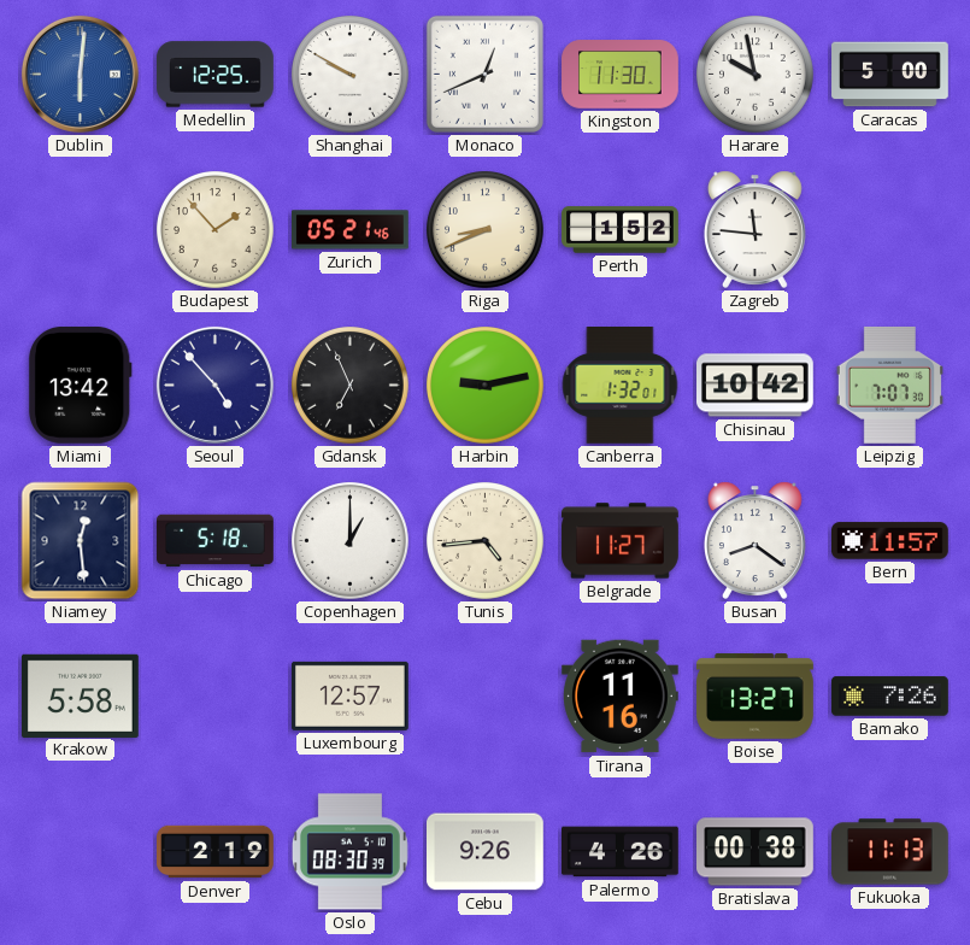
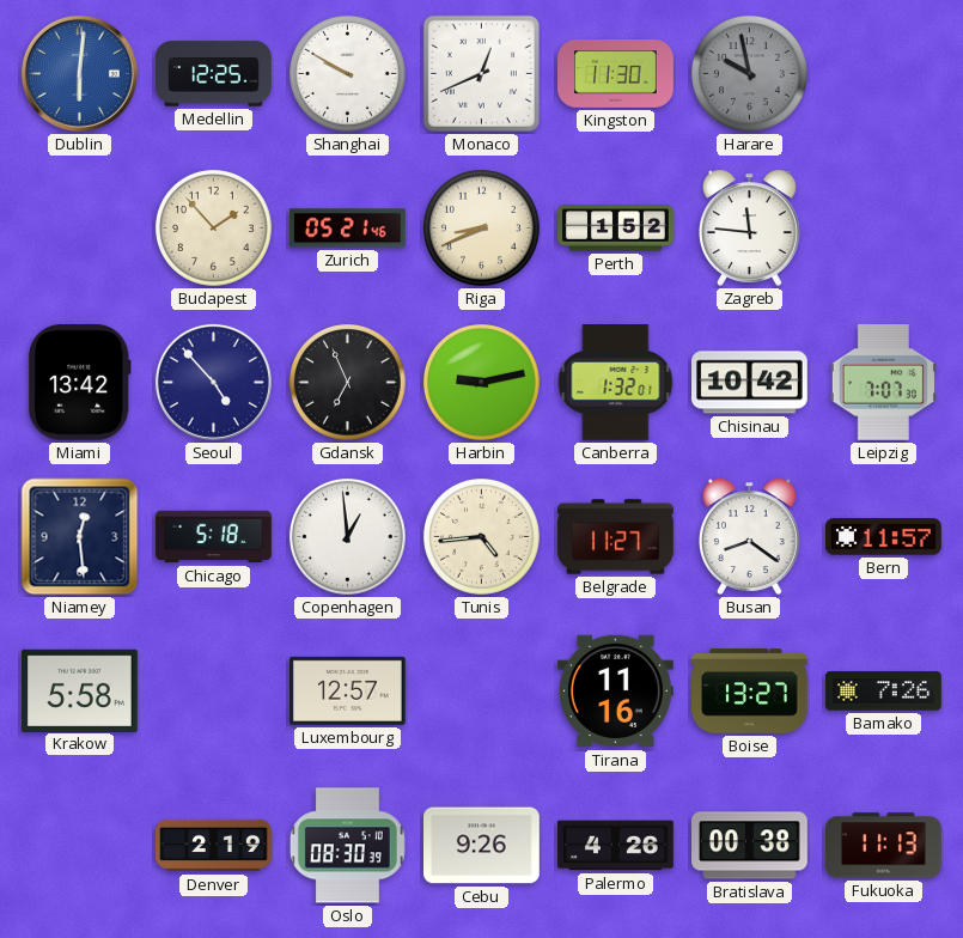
Harare dial: white -> grey
Caracas: 5:00 -> none
Copenhagen: 1:00 -> 12:59
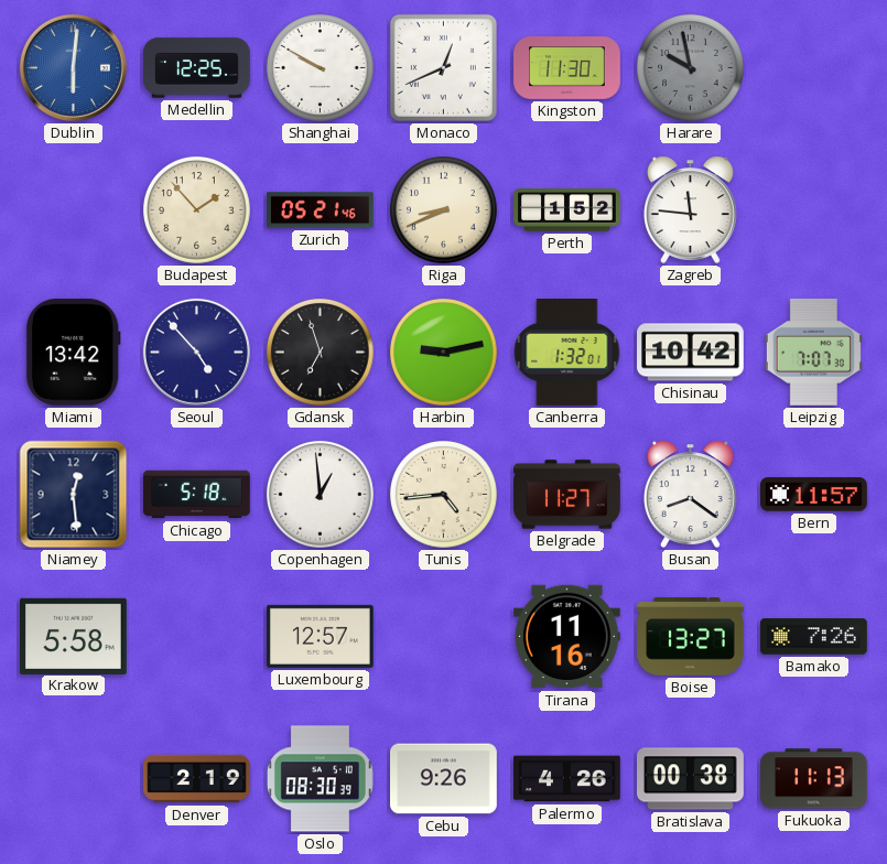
Gdansk: 6:56 -> 6:57
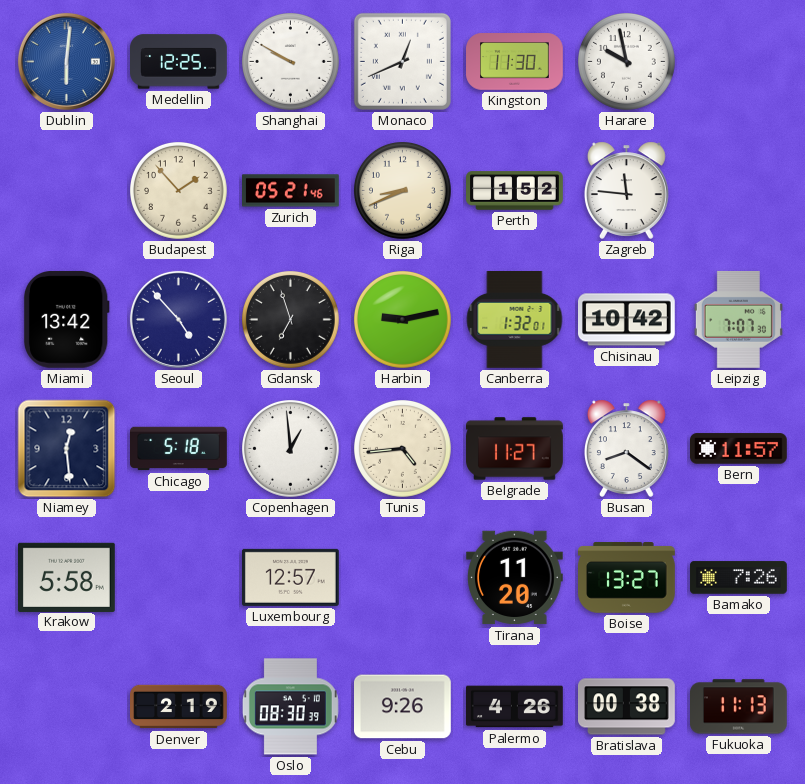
Harare dial: grey -> white
Tirana: 11:16 -> 11:20
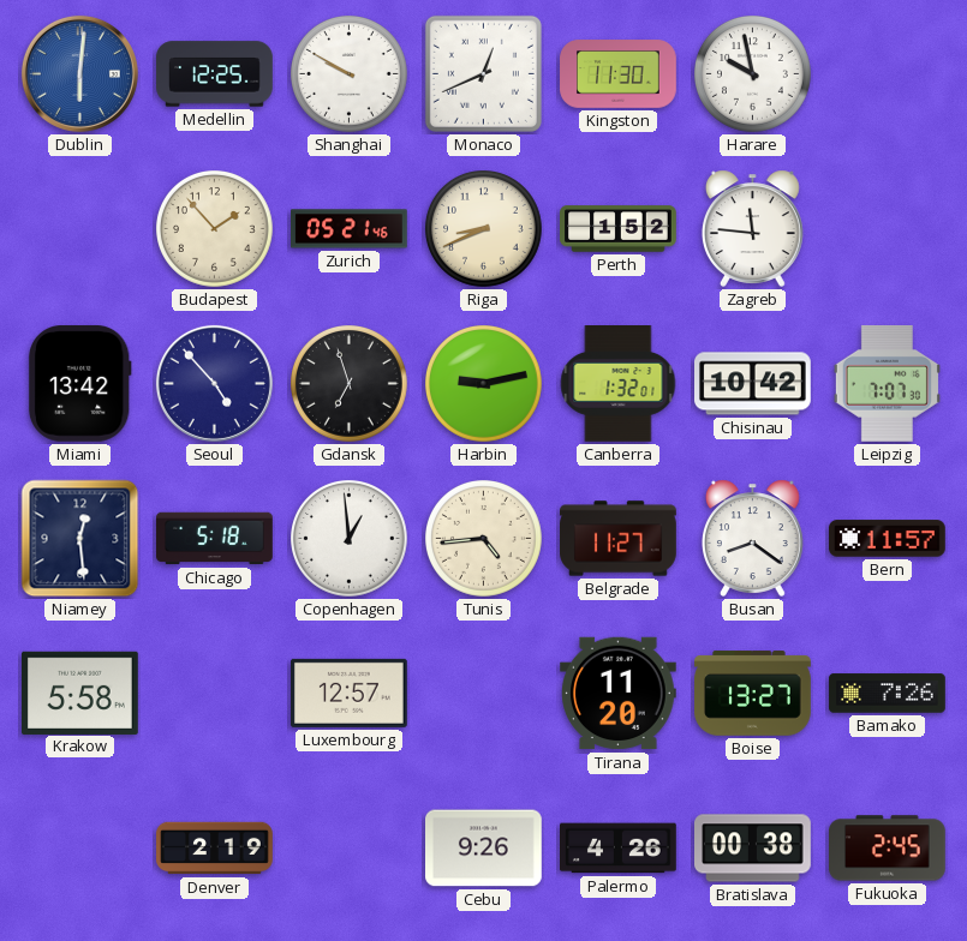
Oslo: 08:30 -> none
Fukuoka: 11:13 -> 2:45
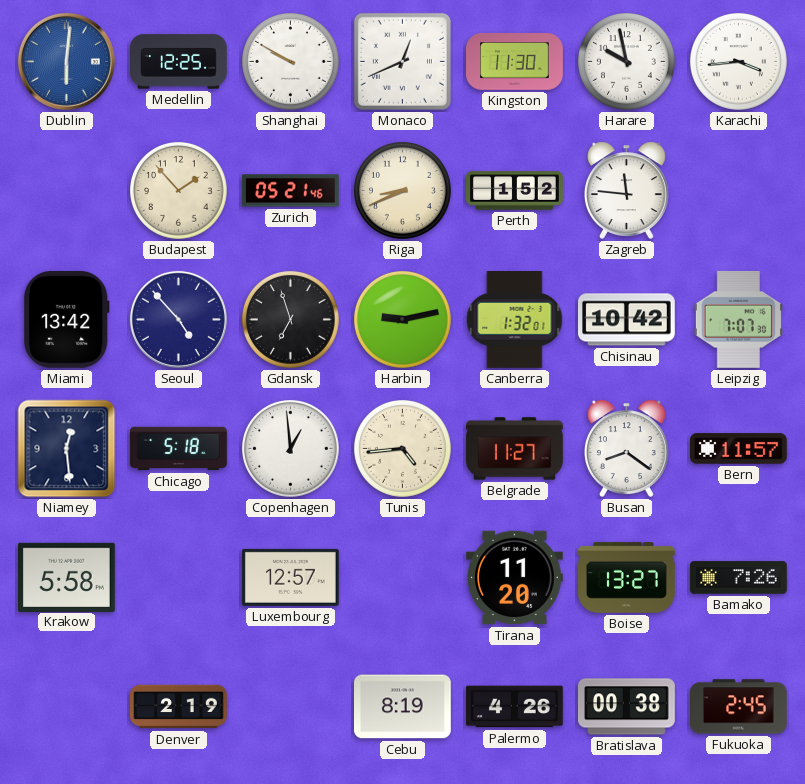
Karachi: none -> 3:44
Cebu: 9:26 -> 8:19
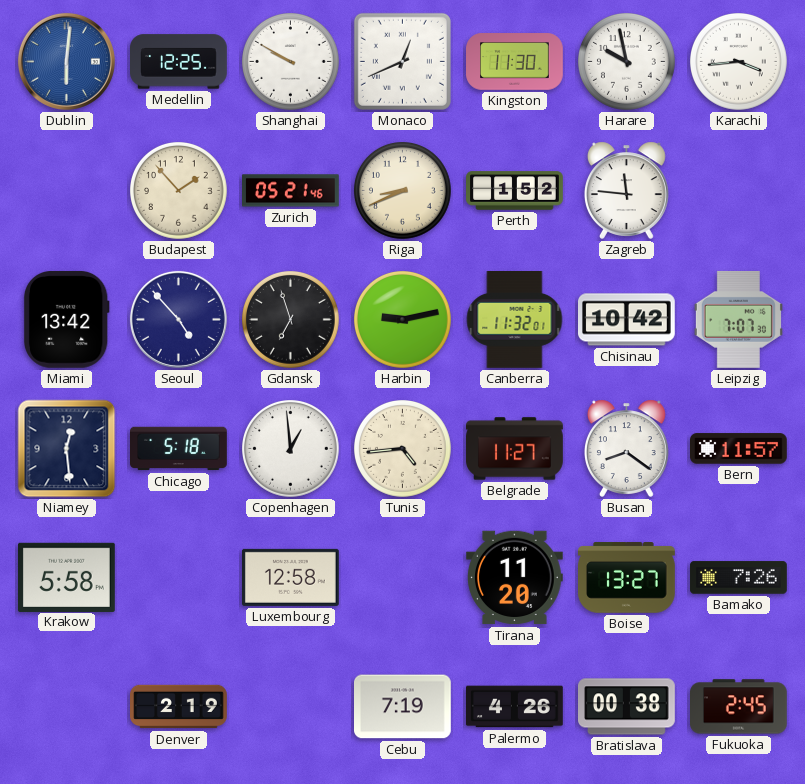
Canberra: 1:32 -> 11:32
Luxembourg: 12:57 -> 12:58
Cebu: 8:19 -> 7:19
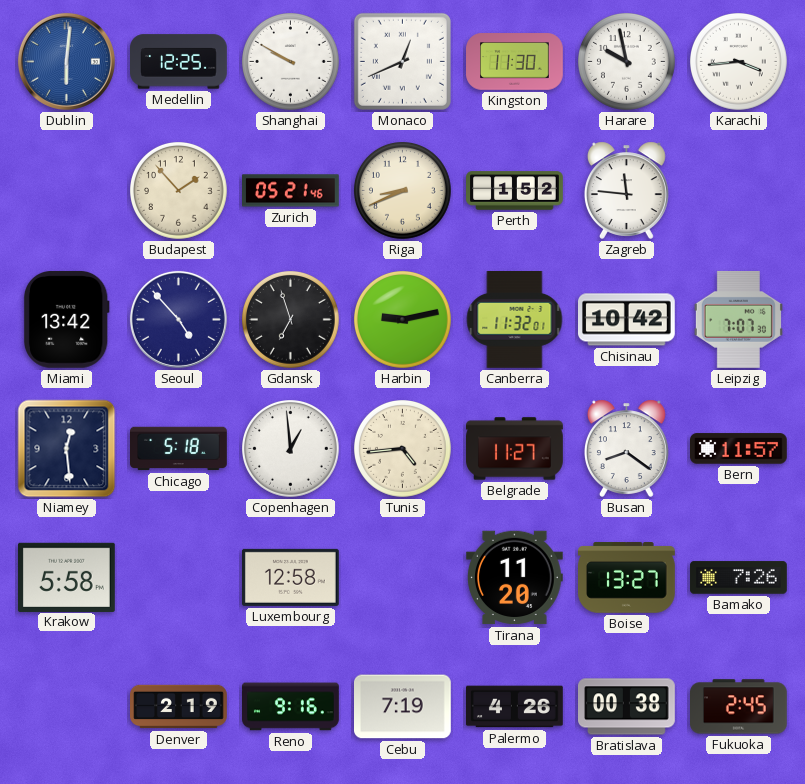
Reno: none -> 9:16
